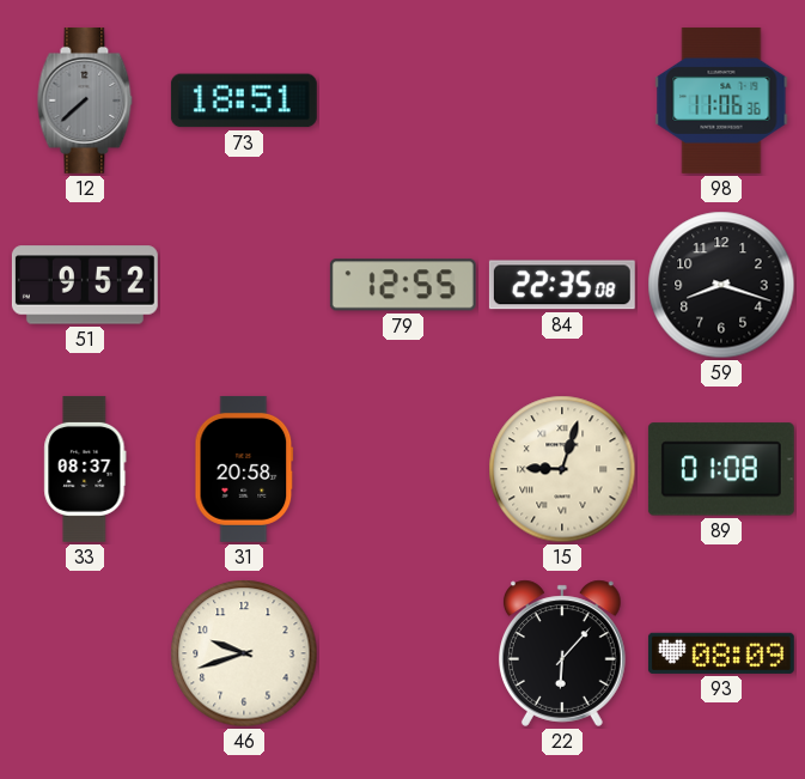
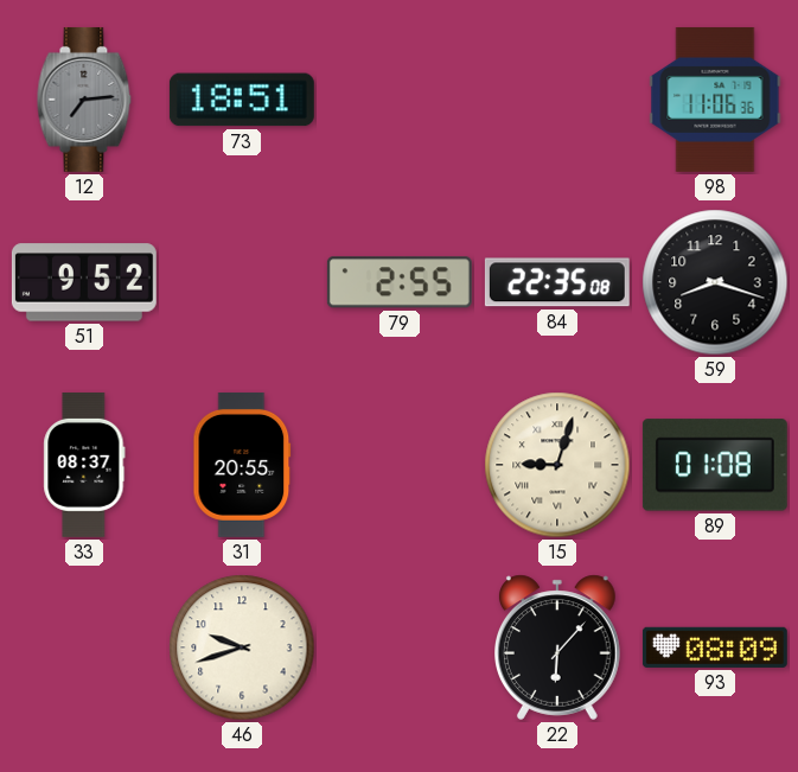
12: 7:38 -> 7:14
79: 12:55 -> 2:55
31: 20:58 -> 20:55
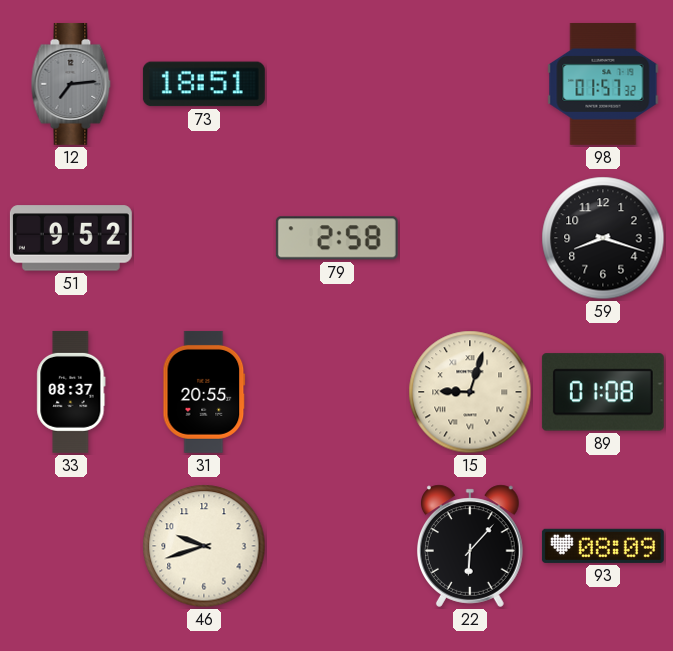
98: 11:06 -> 01:57
79: 2:55 -> 2:58
84: 22:35 -> none
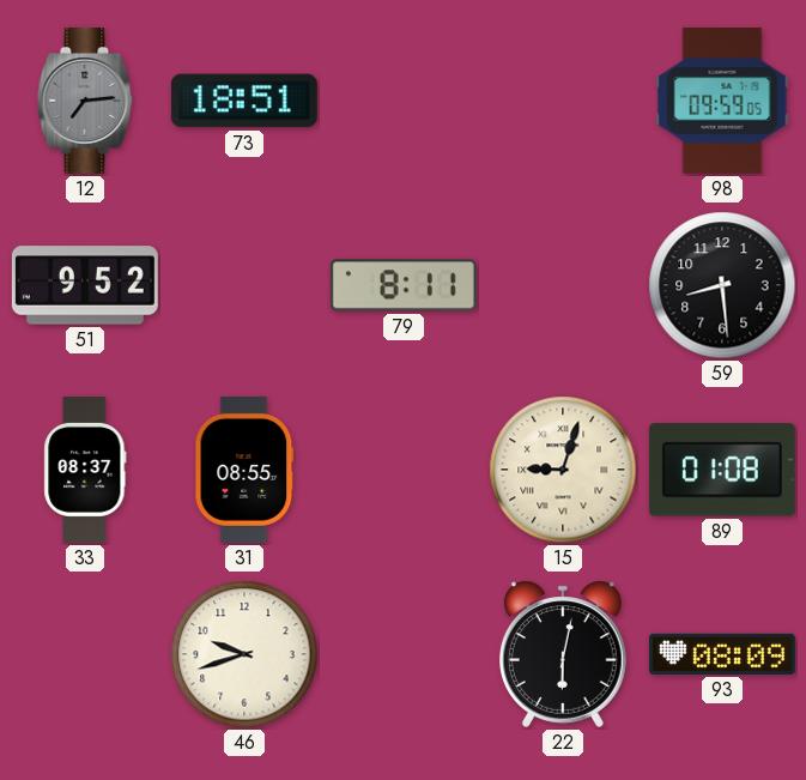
98: 01:57 -> 09:59
79: 2:58 -> 8:11
59: 8:18 -> 8:29
31: 20:55 -> 08:55
22: 6:07 -> 6:02
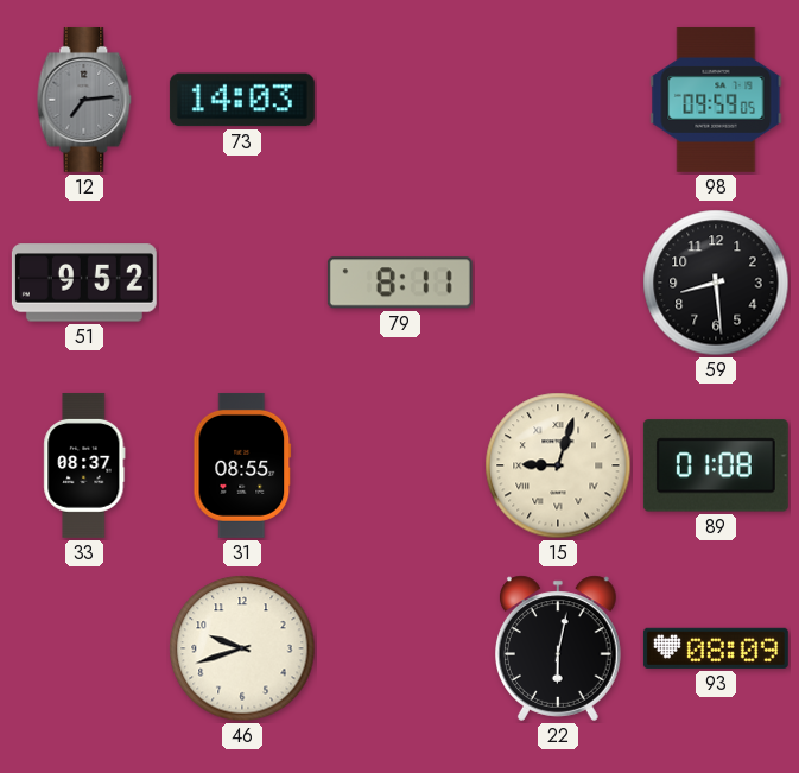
73: 18:51 -> 14:03
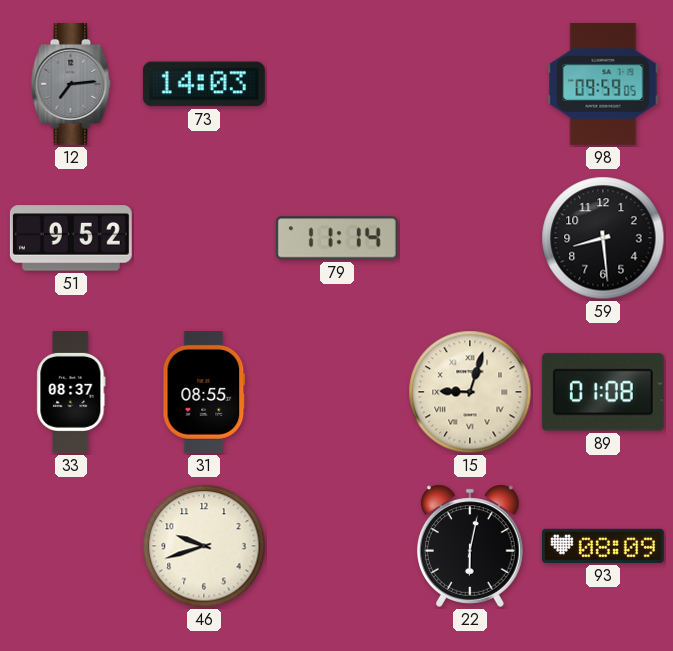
79: 8:11 -> 11:14
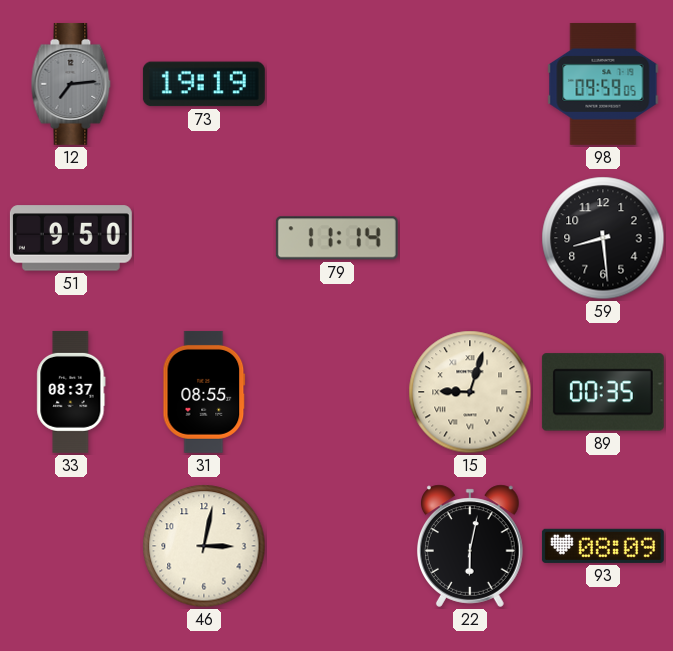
73: 14:03 -> 19:19
51: 9:52 -> 9:50
89: 01:08 -> 00:35
46: 9:42 -> 3:02
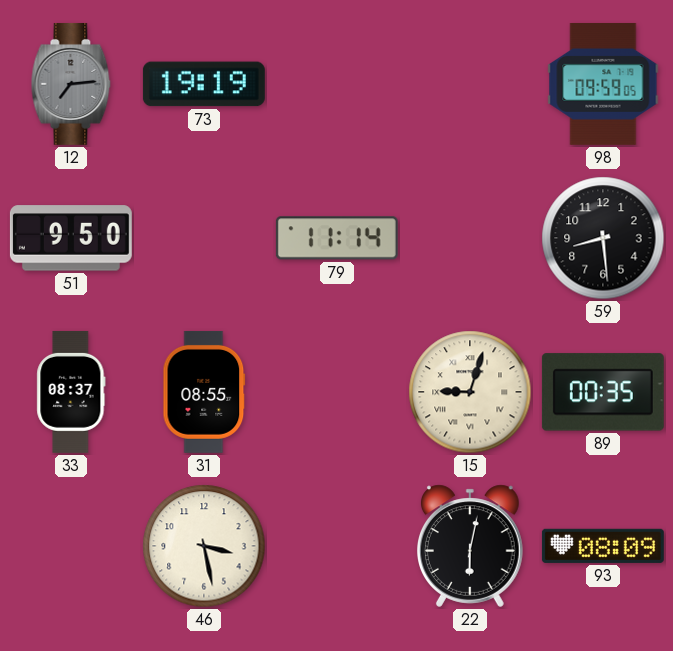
46: 3:02 -> 3:28
